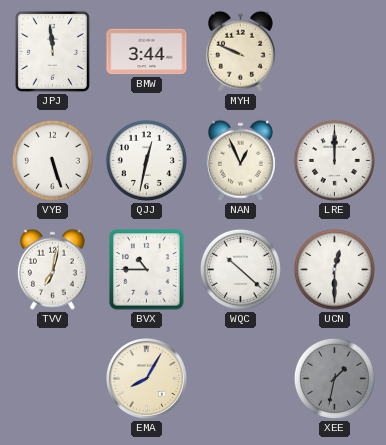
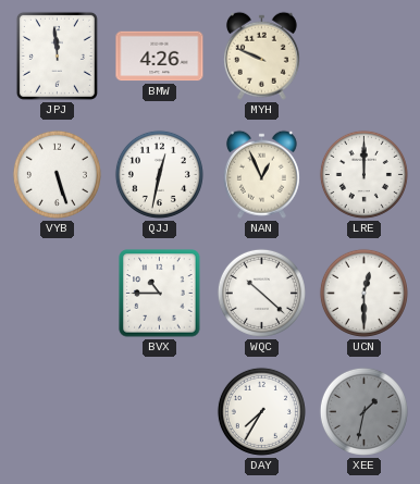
BMW: 3:44 -> 4:26
TVV: 7:02 -> none
EMA: 8:05 -> none
DAY: none -> 7:35
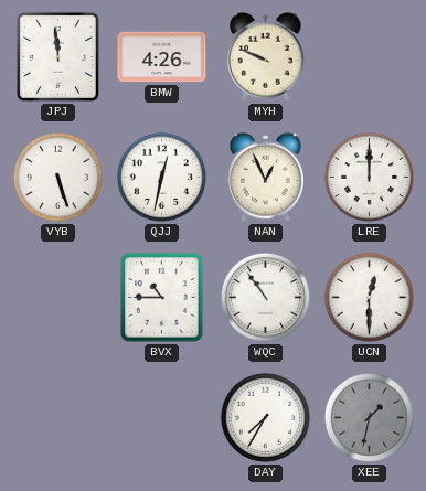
WQC: 10:22 -> 10:54
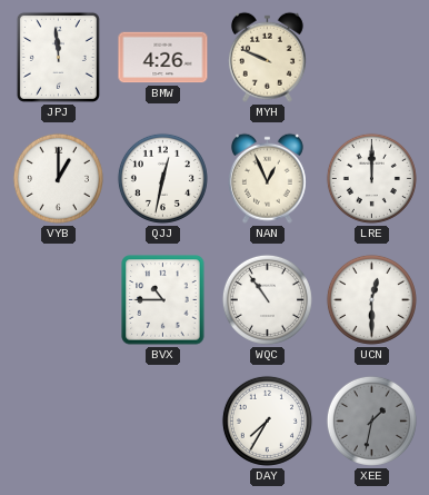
VYB: 5:27 -> 1:00
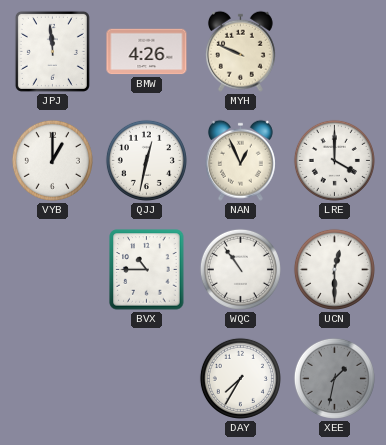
LRE: 12:00 -> 4:00
